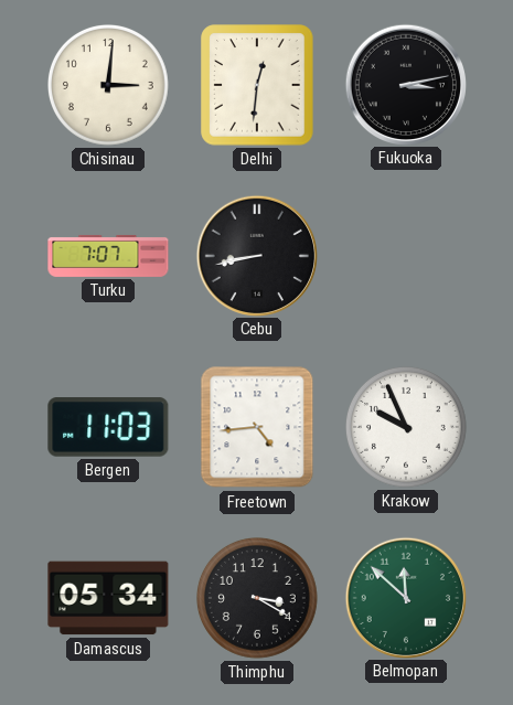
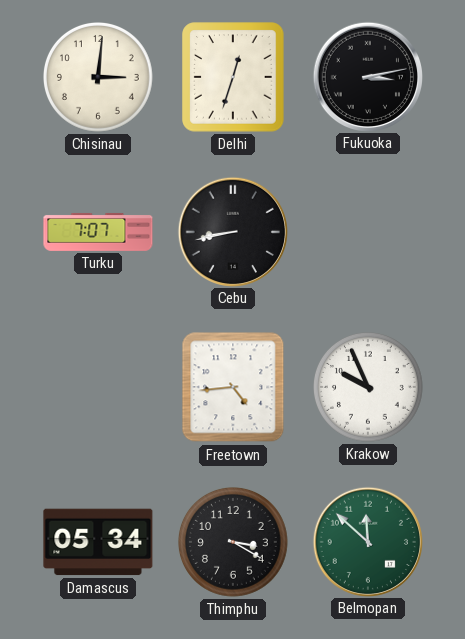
Delhi: 12:31 -> 12:33
Bergen: 11:03 -> none
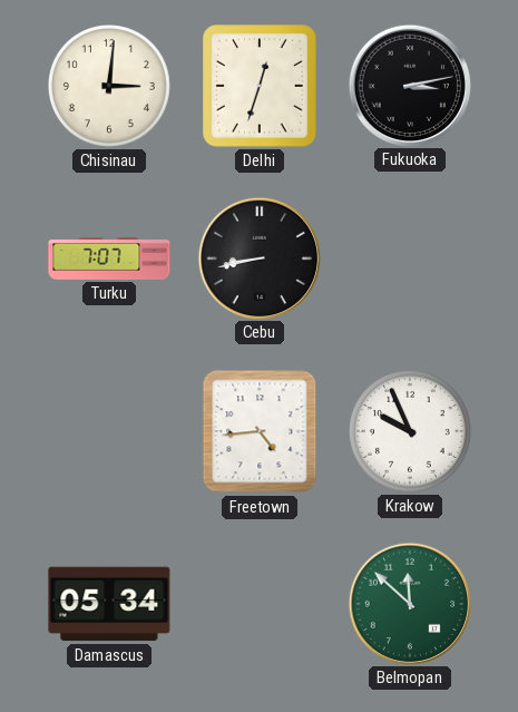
Thimphu: 3:20 -> none
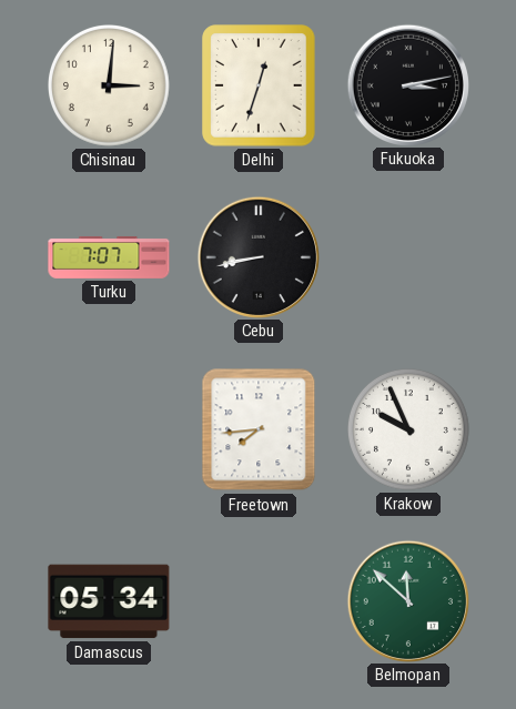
Freetown: 4:44 -> 7:44
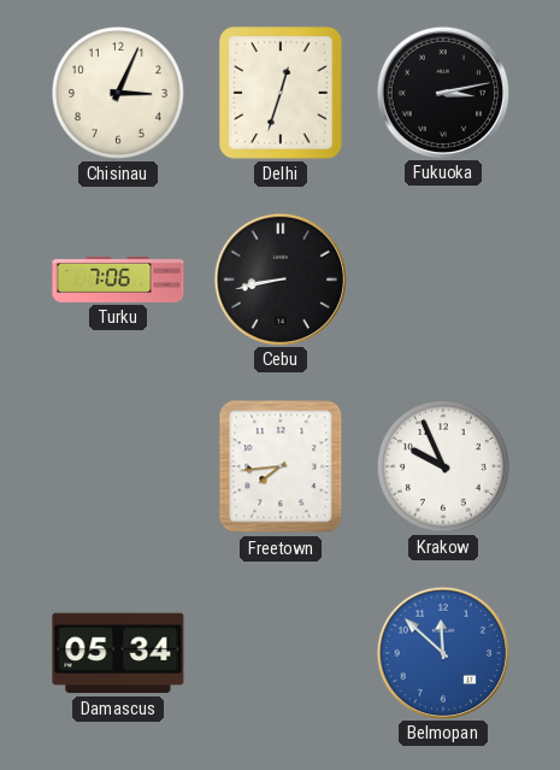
Chisinau: 3:01 -> 3:04
Turku: 7:07 -> 7:06
Belmopan dial: green -> blue
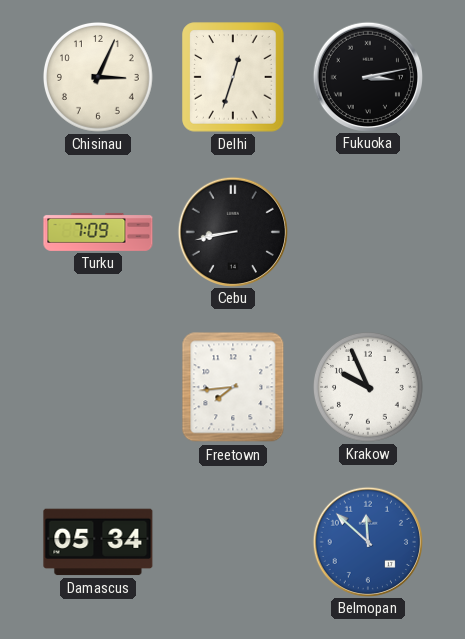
Turku: 7:06 -> 7:09
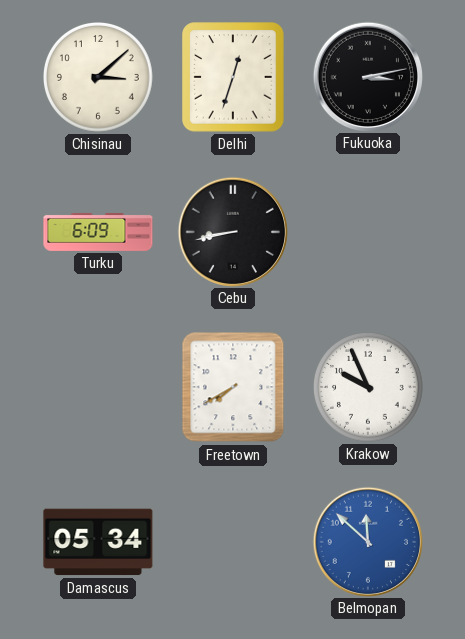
Chisinau: 3:04 -> 3:08
Turku: 7:09 -> 6:09
Freetown: 7:44 -> 7:40
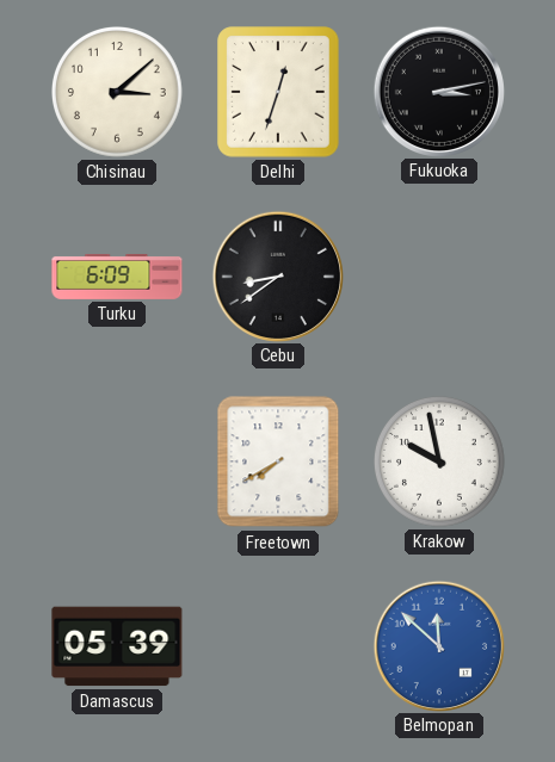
Cebu: 8:43 -> 8:39
Krakow: 9:56 -> 9:58
Damascus: 05:34 -> 05:39
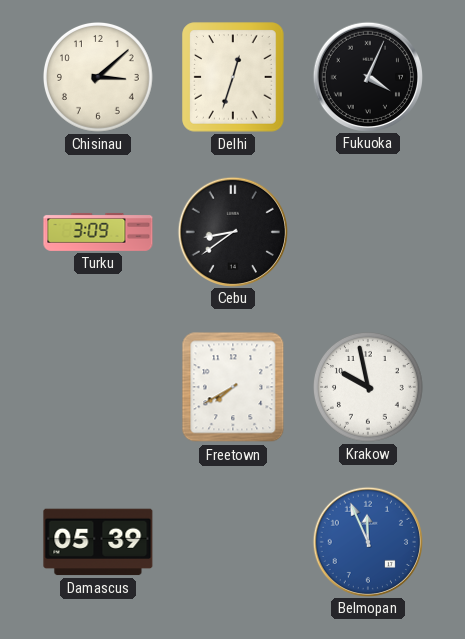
Fukuoka: 3:13 -> 4:04
Turku: 6:09 -> 3:09
Belmopan: 11:52 -> 11:56
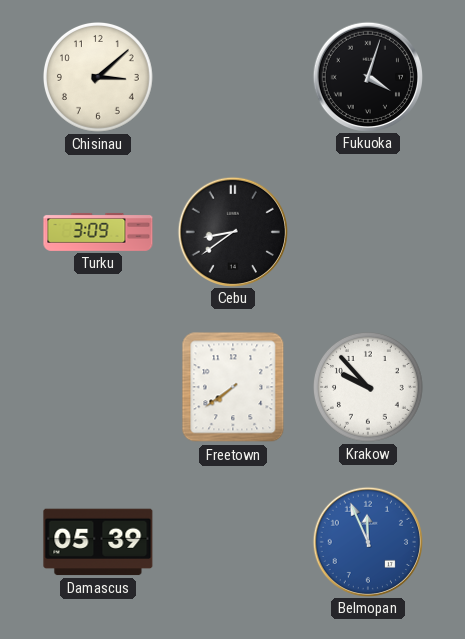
Delhi: 12:33 -> none
Fukuoka: 4:04 -> 4:03
Freetown: 7:40 -> 7:39
Krakow: 9:58 -> 9:53
